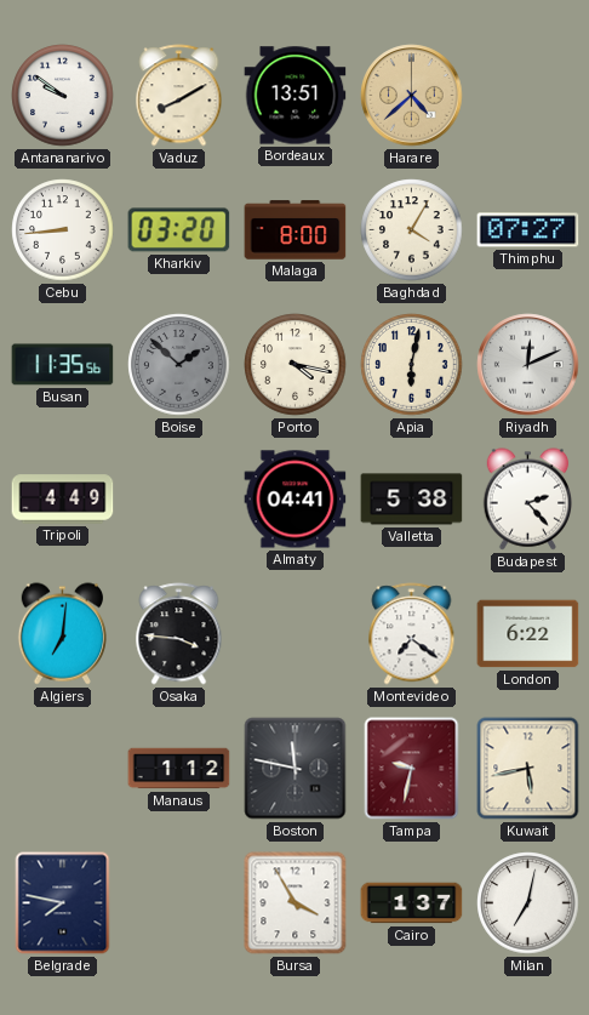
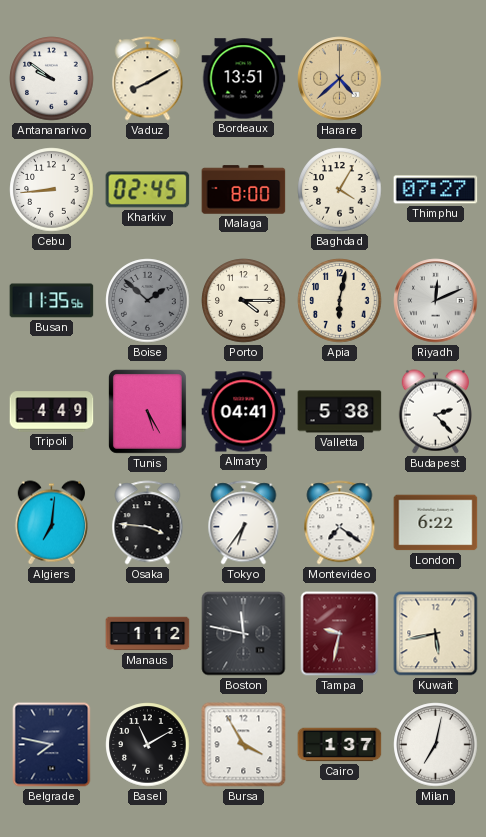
Kharkiv: 03:20 -> 02:45
Porto: 4:17 -> 4:15
Tunis: none -> 5:25
Tokyo: none -> 6:36
Basel: none -> 11:10
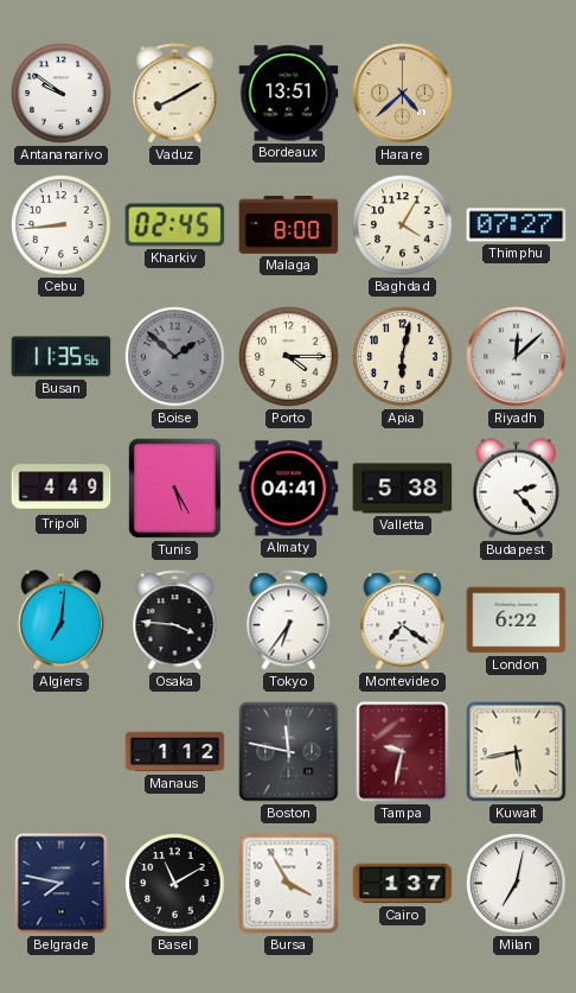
Riyadh: 12:11 -> 12:08
